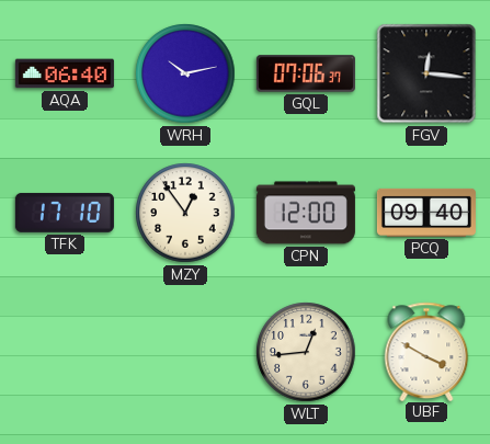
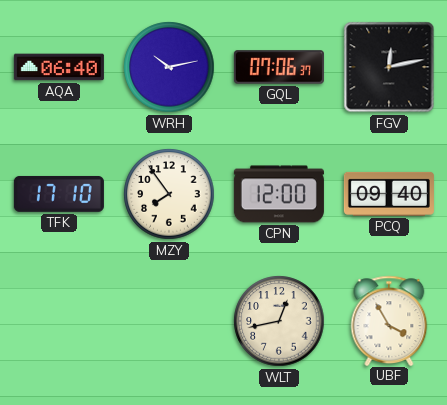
FGV: 12:16 -> 12:13
MZY: 12:54 -> 7:54
WLT: 12:44 -> 12:43
UBF: 3:50 -> 3:55
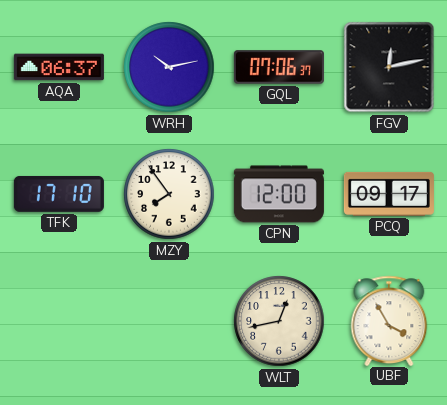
AQA: 06:40 -> 06:37
PCQ: 09:40 -> 09:17
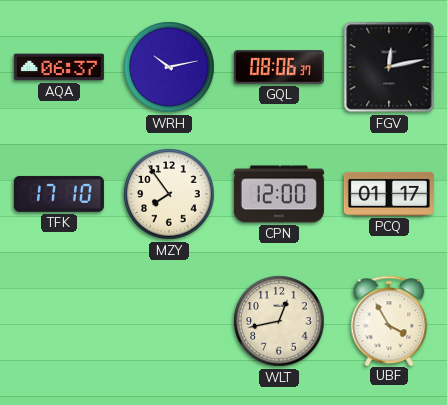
GQL: 07:06 -> 08:06
PCQ: 09:17 -> 01:17
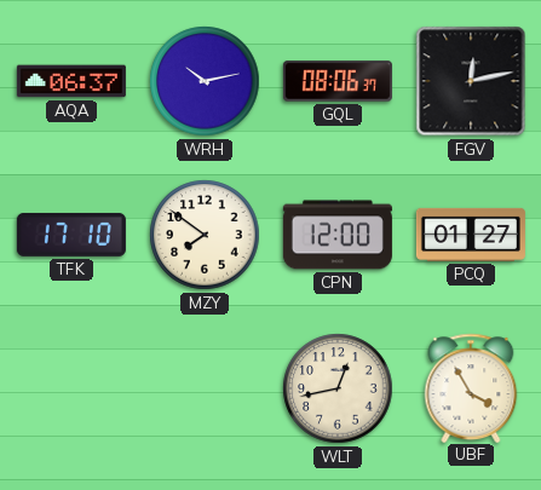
MZY: 7:54 -> 7:51
PCQ: 01:17 -> 01:27
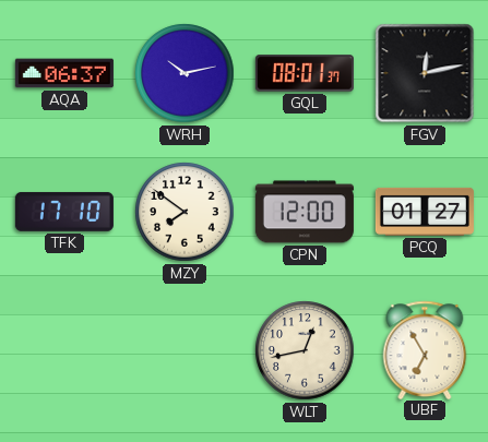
GQL: 08:06 -> 08:01
UBF: 3:55 -> 6:55
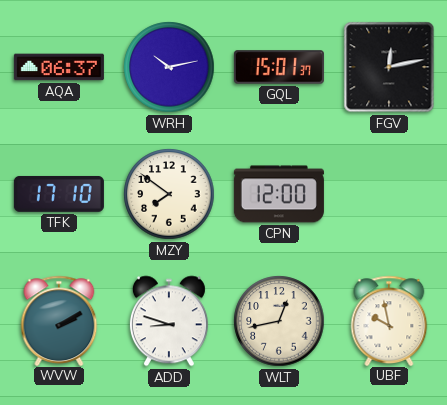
GQL: 08:01 -> 15:01
PCQ: 01:27 -> none
WVW: none -> 2:10
ADD: none -> 8:48
UBF: 6:55 -> 9:58
